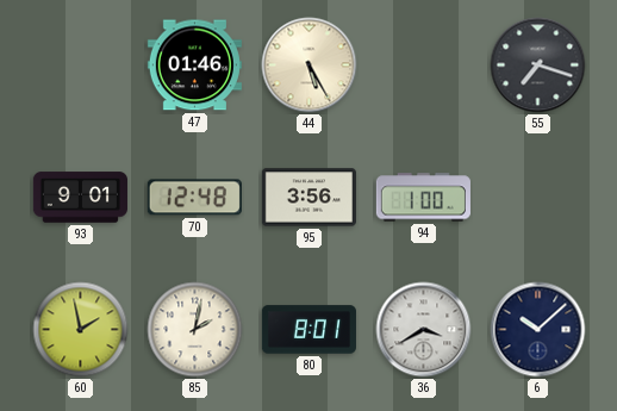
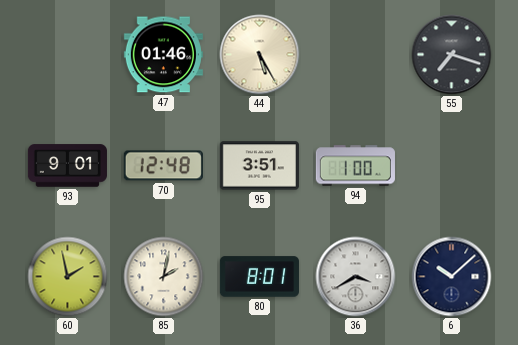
95: 3:56 -> 3:51
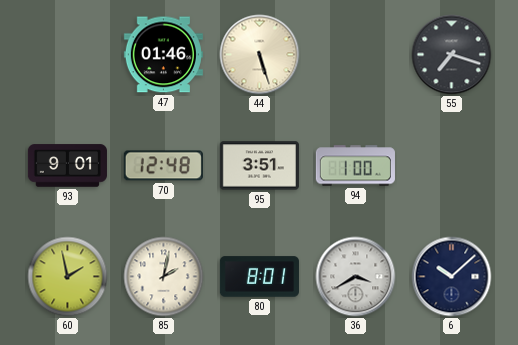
44: 5:25 -> 5:27
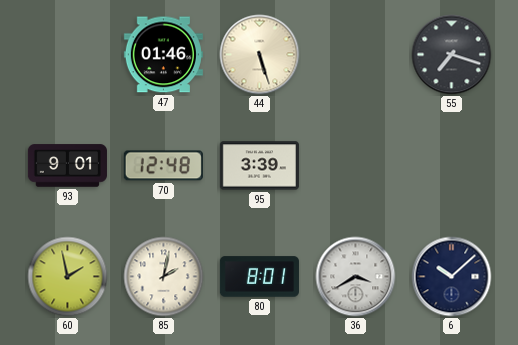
95: 3:51 -> 3:39
94: 1:00 -> none
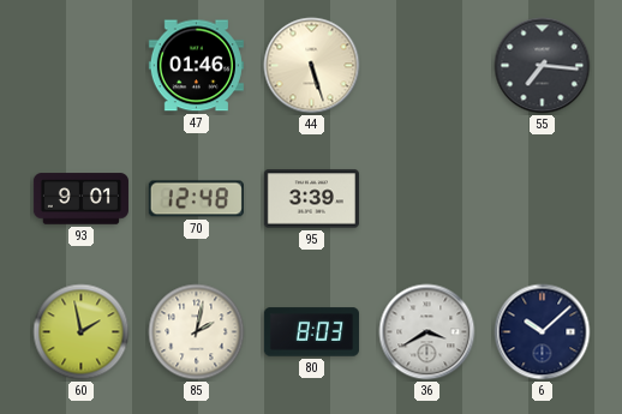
55: 7:18 -> 7:16
80: 8:01 -> 8:03
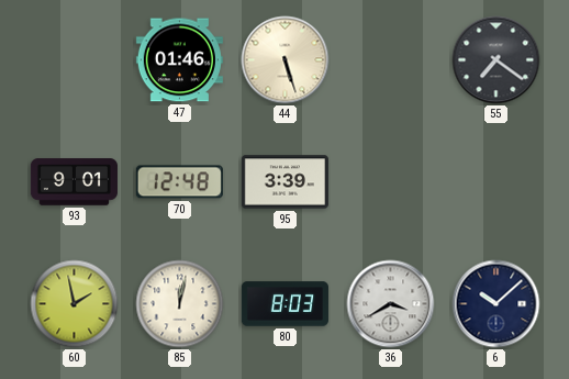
55: 7:16 -> 7:21
85: 2:02 -> 12:02
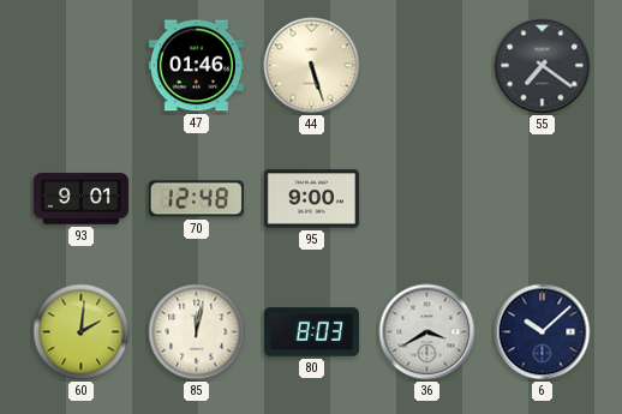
95: 3:39 -> 9:00
60: 1:58 -> 2:01
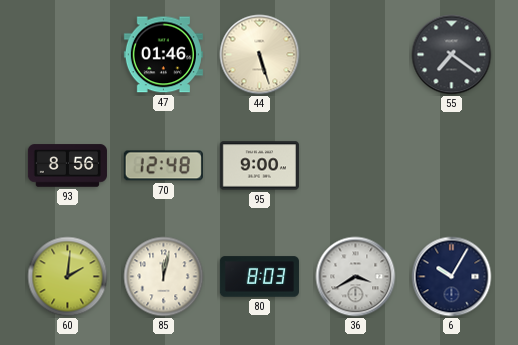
93: 9:01 -> 8:56
6: 10:08 -> 10:05
